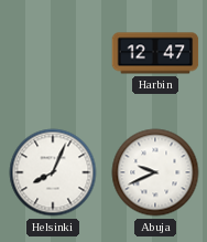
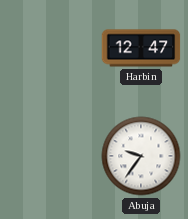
Helsinki: 8:04 -> none
Abuja: 9:41 -> 9:36
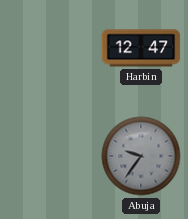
Abuja dial: white -> grey
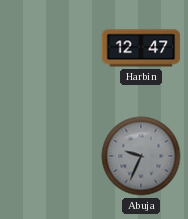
Abuja: 9:36 -> 9:34
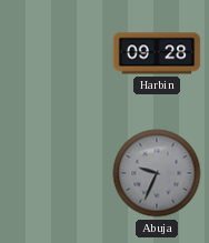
Harbin: 12:47 -> 09:28
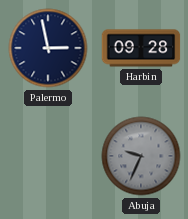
Palermo: none -> 2:58
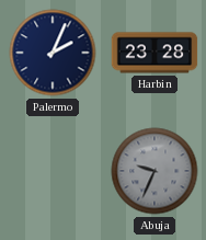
Palermo: 2:58 -> 2:04
Harbin: 09:28 -> 23:28
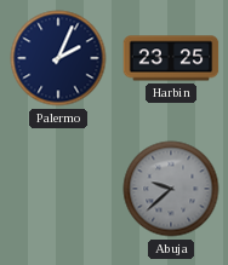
Harbin: 23:28 -> 23:25
Abuja: 9:34 -> 9:38
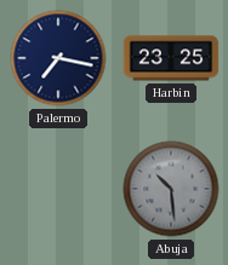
Palermo: 2:04 -> 7:17
Abuja: 9:38 -> 10:29
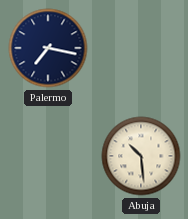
Harbin: 23:25 -> none
Abuja dial: grey -> cream
